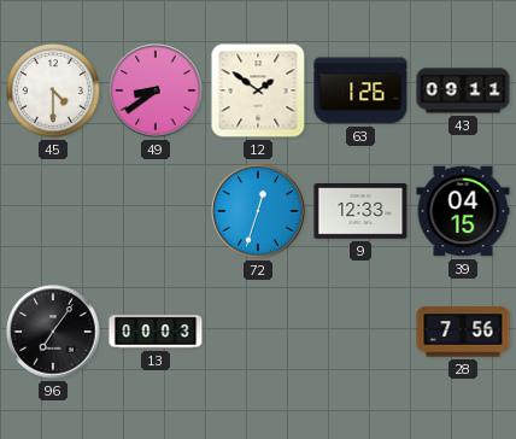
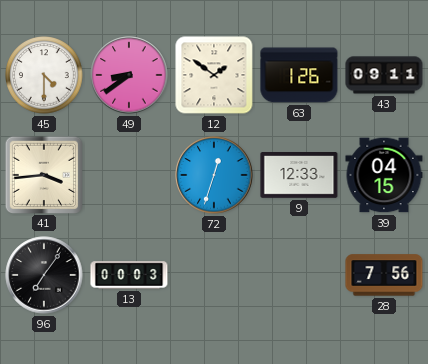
41: none -> 3:44
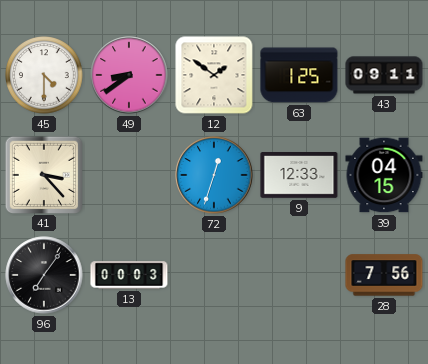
63: 1:26 -> 1:25
41: 3:44 -> 3:23
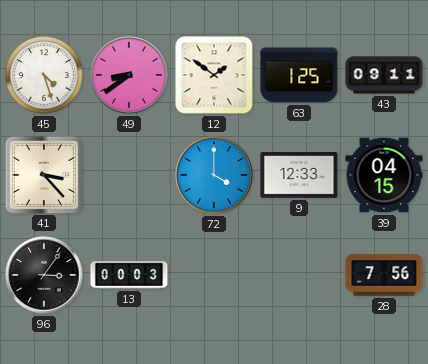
45: 4:30 -> 4:27
72: 12:33 -> 4:00
96: 7:06 -> 3:06
